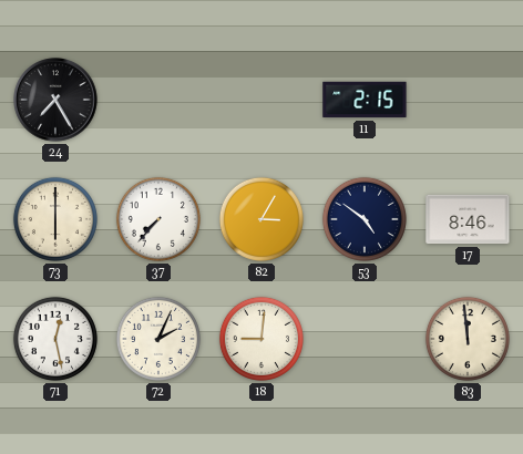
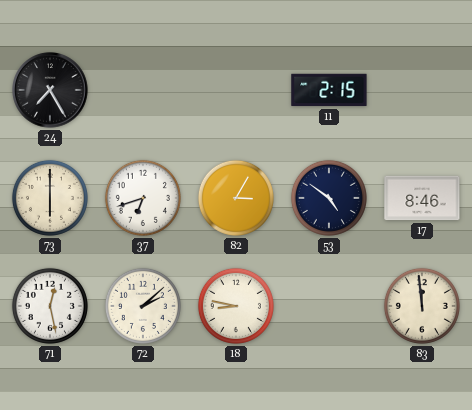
37: 7:37 -> 6:42
72: 2:04 -> 2:08
18: 9:01 -> 8:47
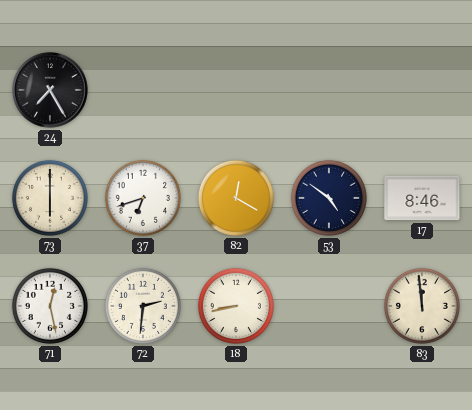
11: 2:15 -> none
82: 3:05 -> 12:20
72: 2:08 -> 2:31
18: 8:47 -> 8:43
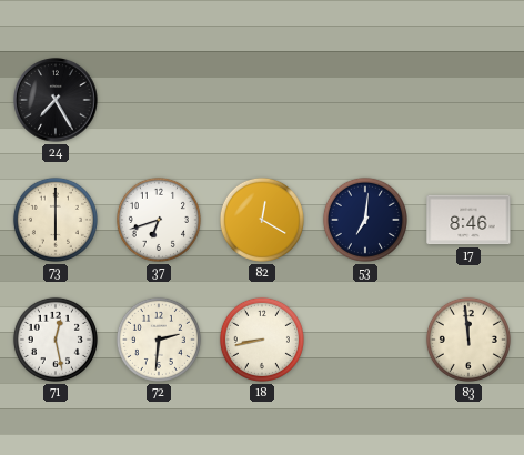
53: 4:51 -> 7:01
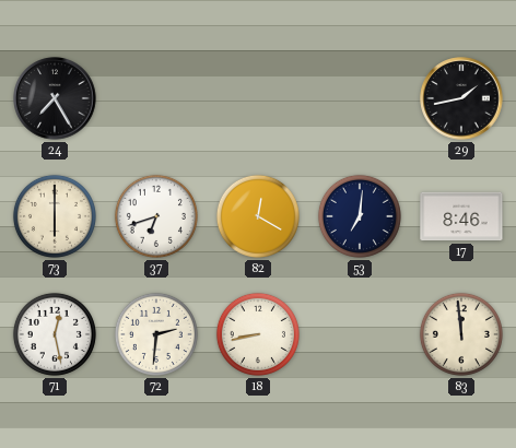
29: none -> 1:43
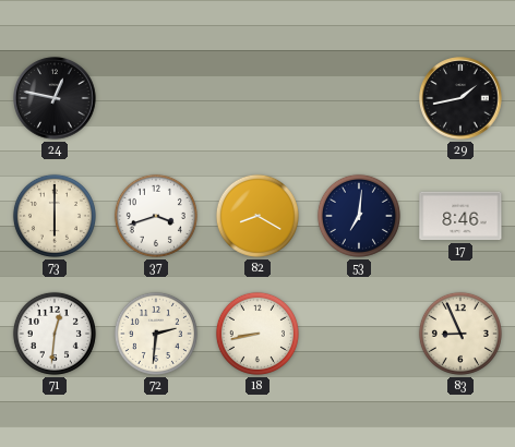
24: 7:25 -> 12:47
37: 6:42 -> 3:42
82: 12:20 -> 8:20
71: 12:28 -> 12:31
83: 11:59 -> 8:56
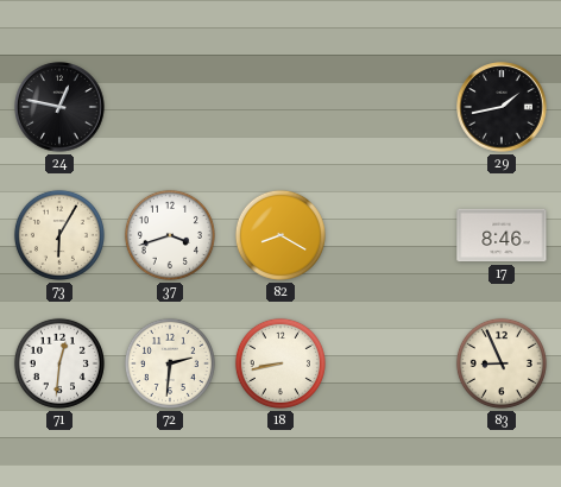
73: 6:00 -> 6:05
53: 7:01 -> none
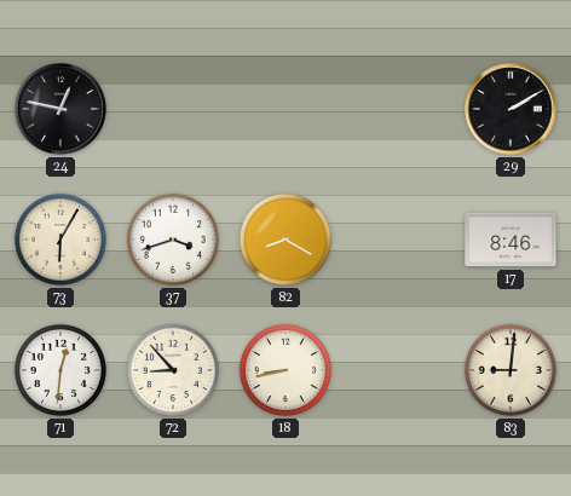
29: 1:43 -> 2:10
72: 2:31 -> 8:53
83: 8:56 -> 9:01
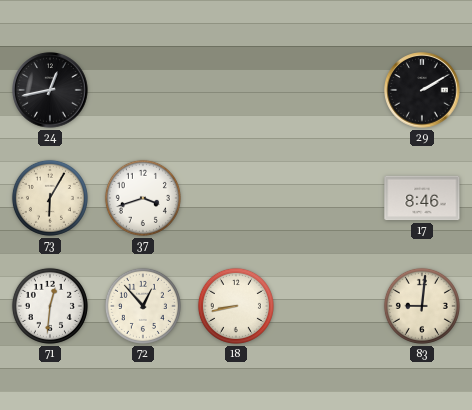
24: 12:47 -> 12:43
82: 8:20 -> none
72: 8:53 -> 12:53
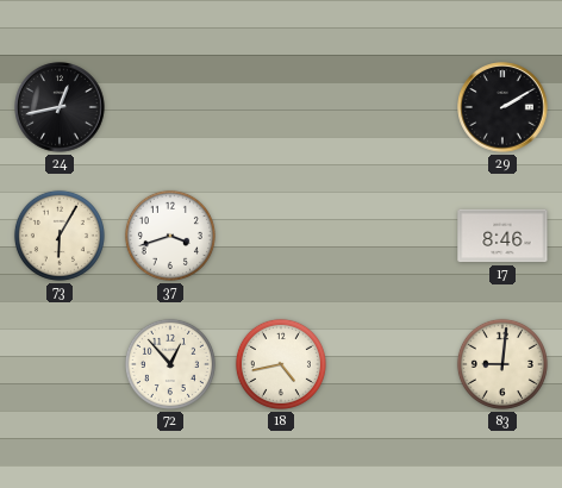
71: 12:31 -> none
18: 8:43 -> 4:43
